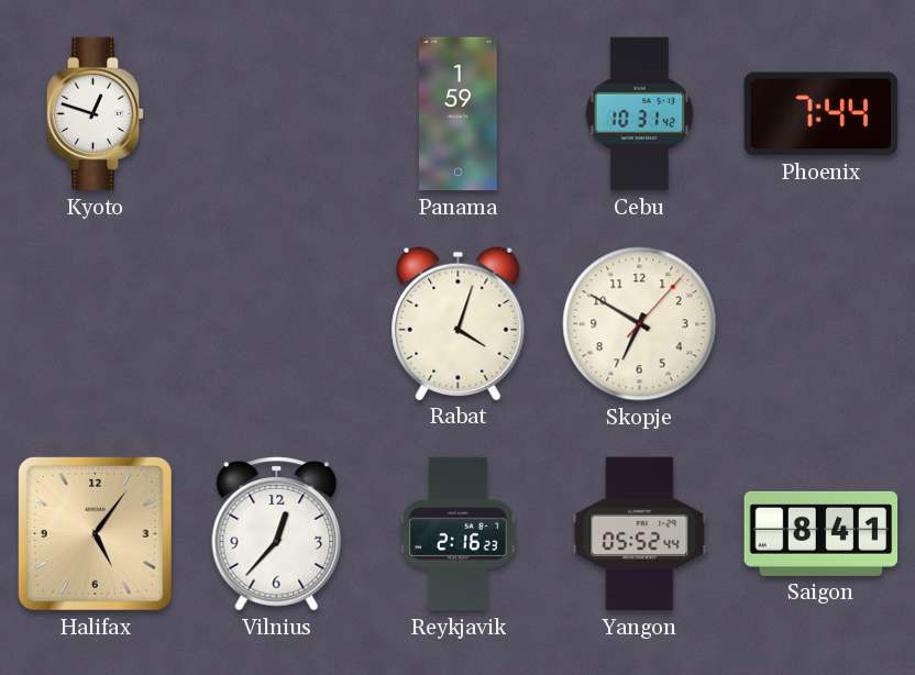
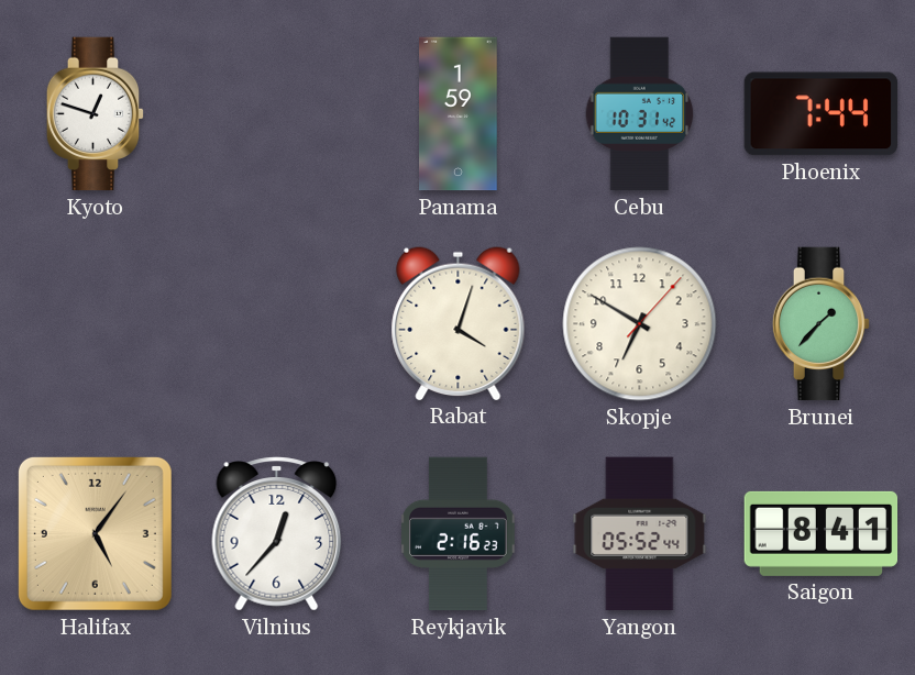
Brunei: none -> 1:37
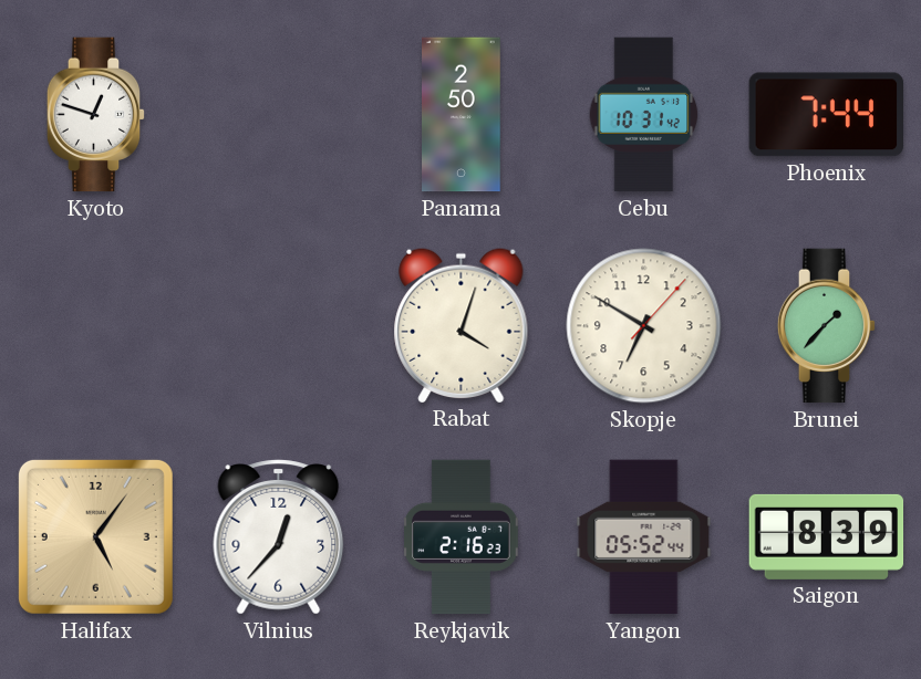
Panama: 1:59 -> 2:50
Saigon: 8:41 -> 8:39
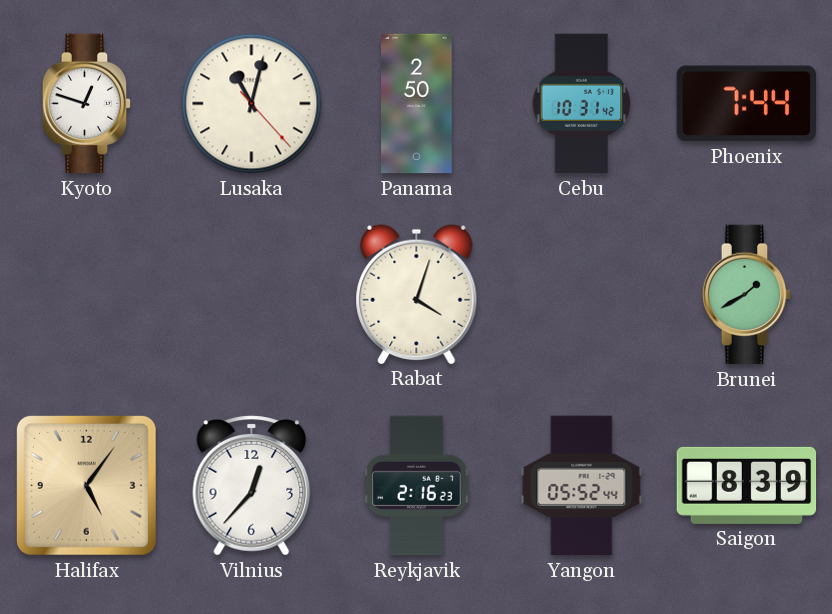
Lusaka: none -> 11:02
Skopje: 6:50 -> none
Brunei: 1:37 -> 1:40
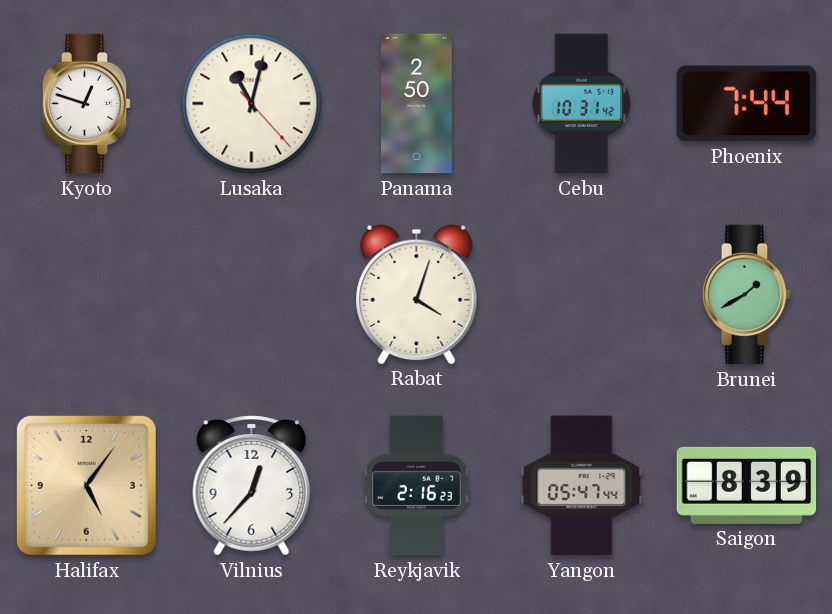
Yangon: 05:52 -> 05:47
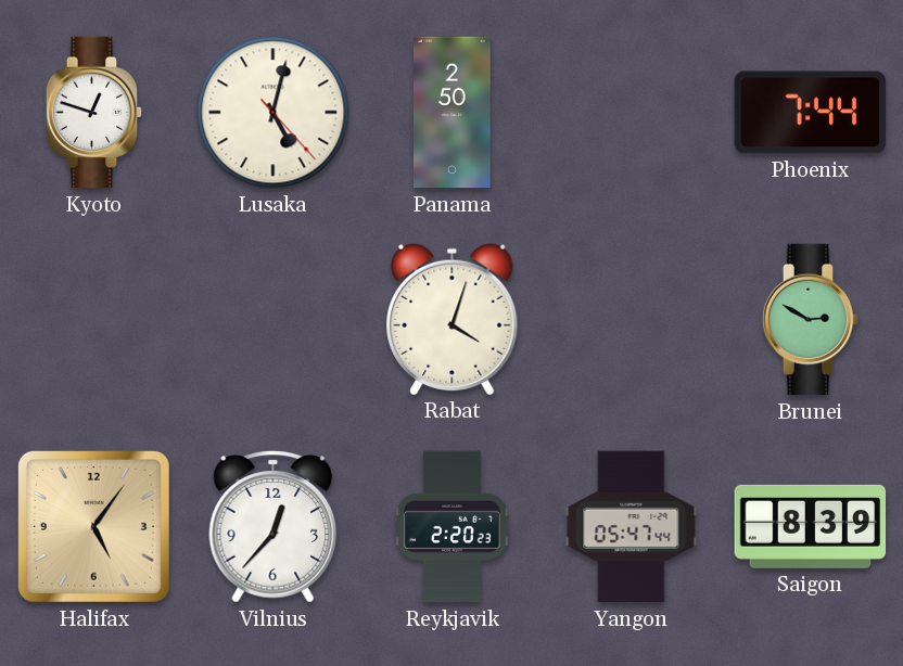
Lusaka: 11:02 -> 5:02
Cebu: 10:31 -> none
Brunei: 1:40 -> 2:50
Reykjavik: 2:16 -> 2:20
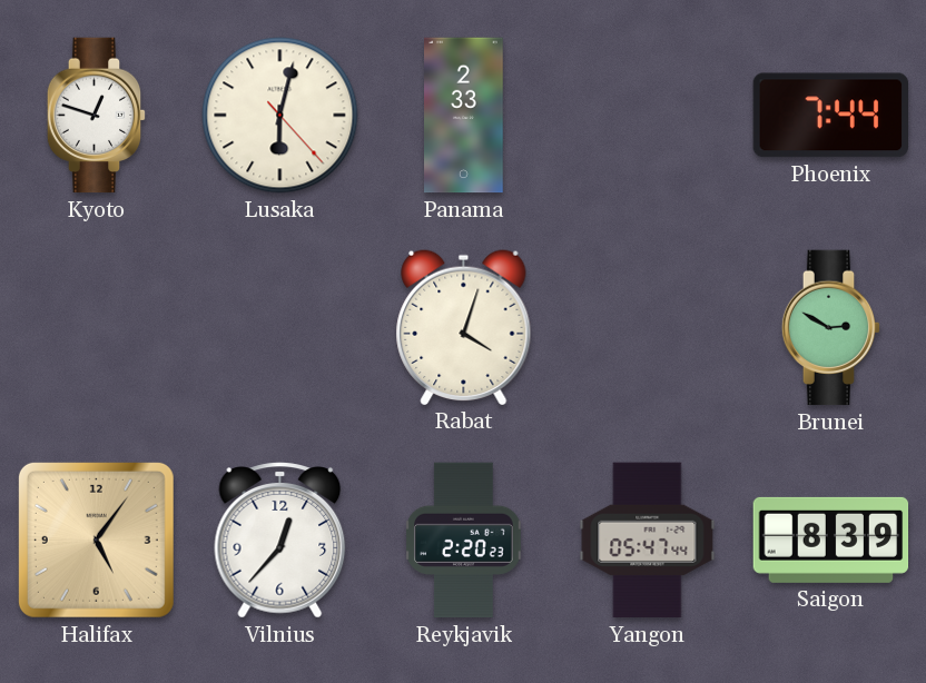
Lusaka: 5:02 -> 6:02
Panama: 2:50 -> 2:33
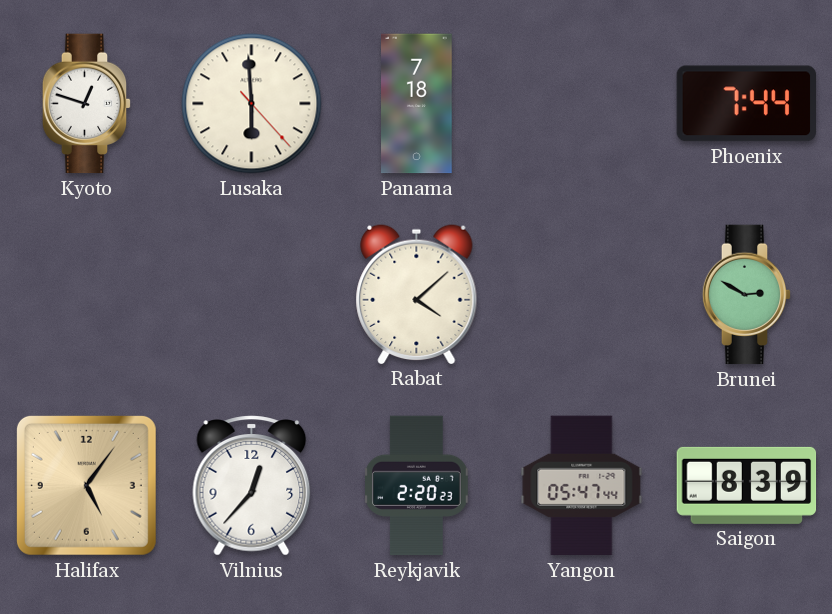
Lusaka: 6:02 -> 5:59
Panama: 2:33 -> 7:18
Rabat: 4:03 -> 4:08
